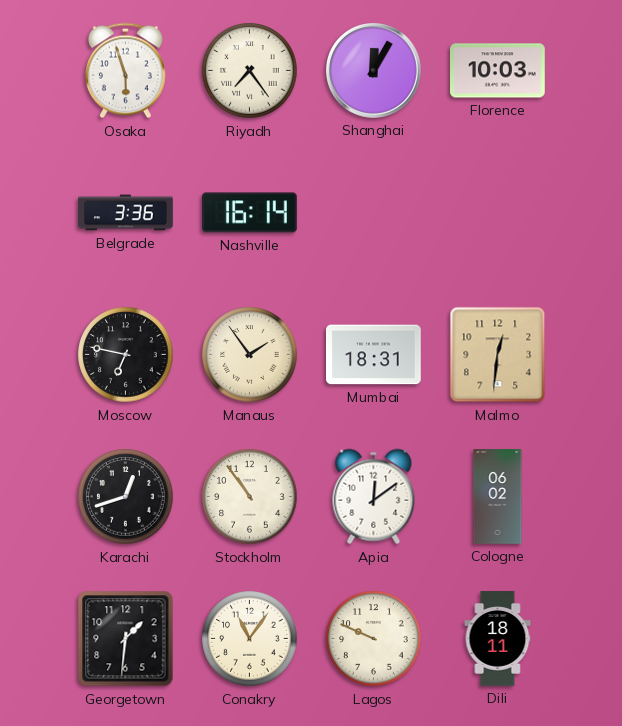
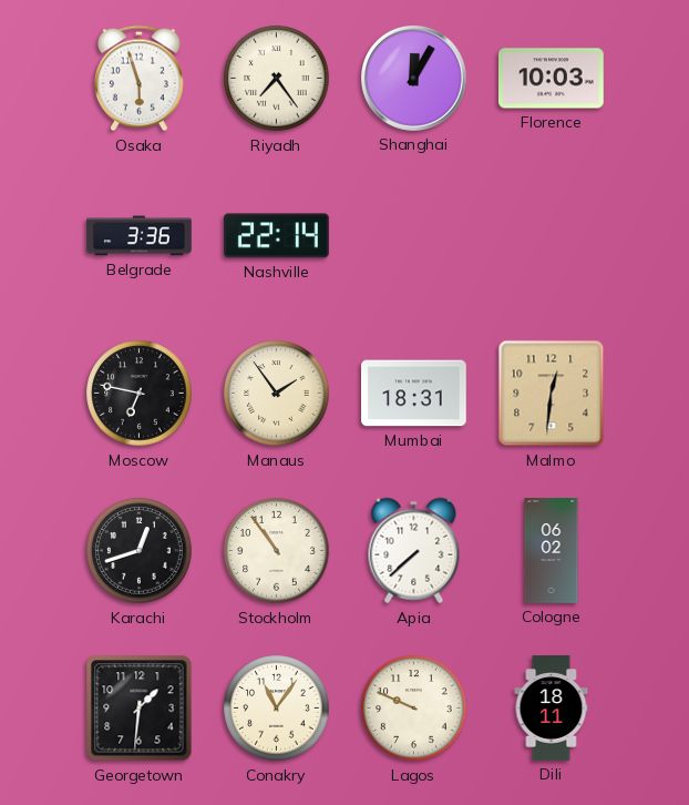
Nashville: 16:14 -> 22:14
Apia: 12:09 -> 7:38
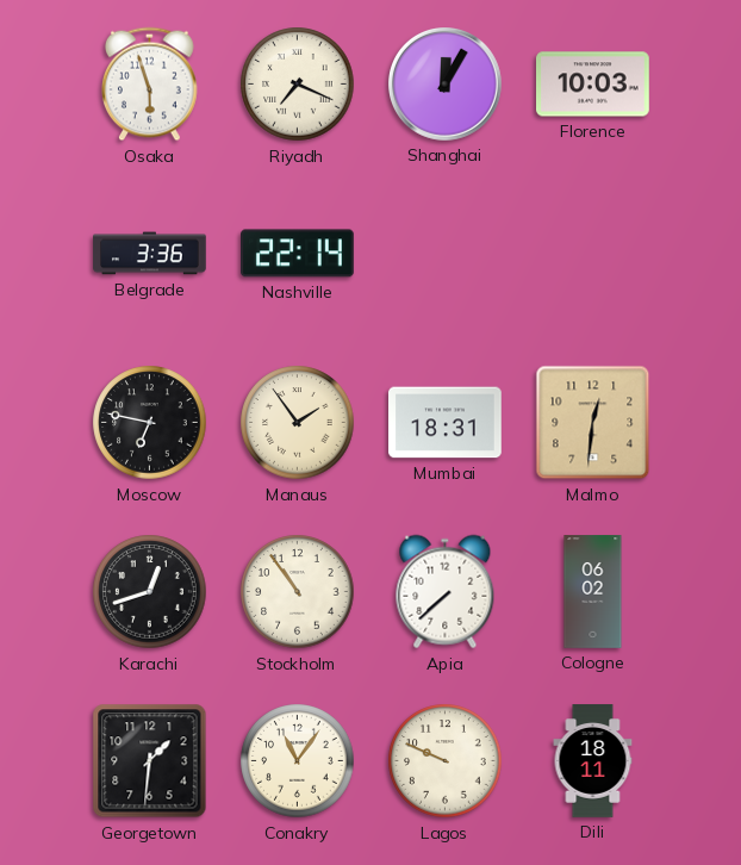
Riyadh: 7:24 -> 7:19
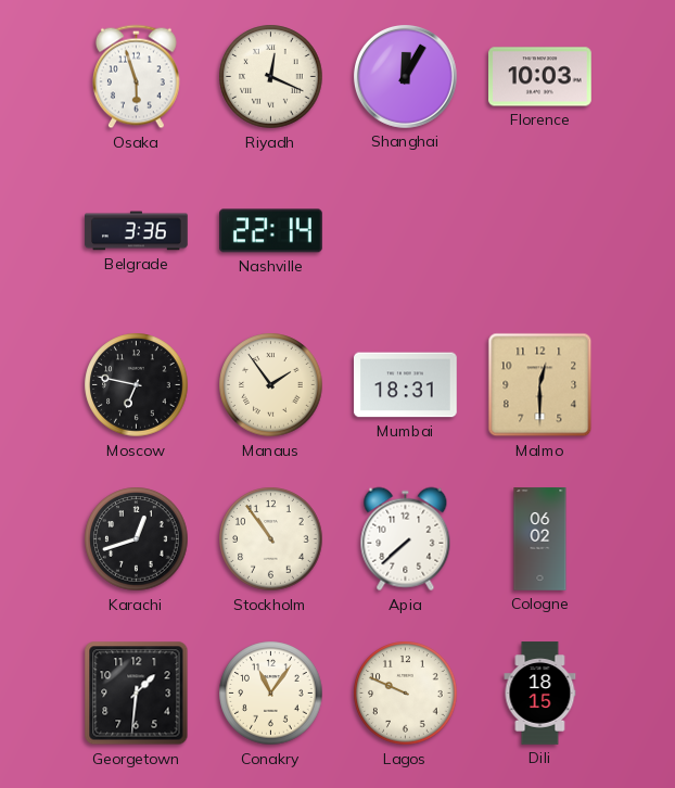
Riyadh: 7:19 -> 12:19
Malmo: 12:31 -> 12:30
Dili: 18:11 -> 18:15
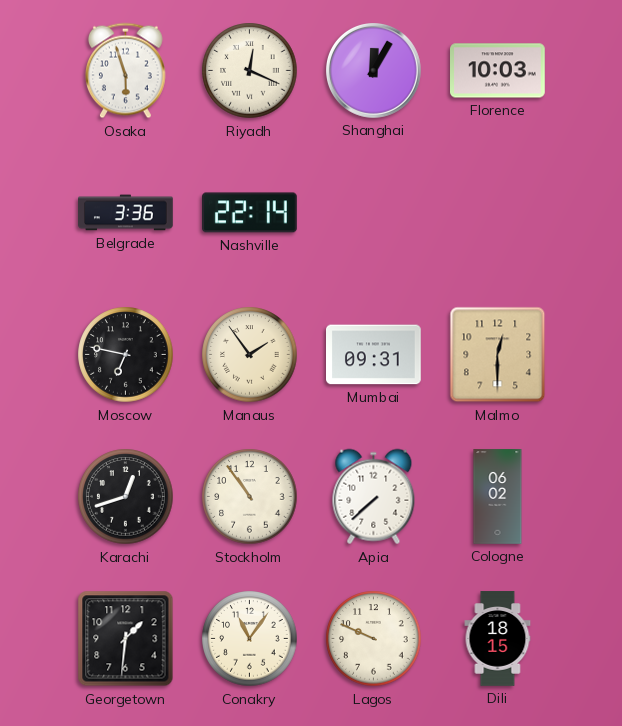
Mumbai: 18:31 -> 09:31
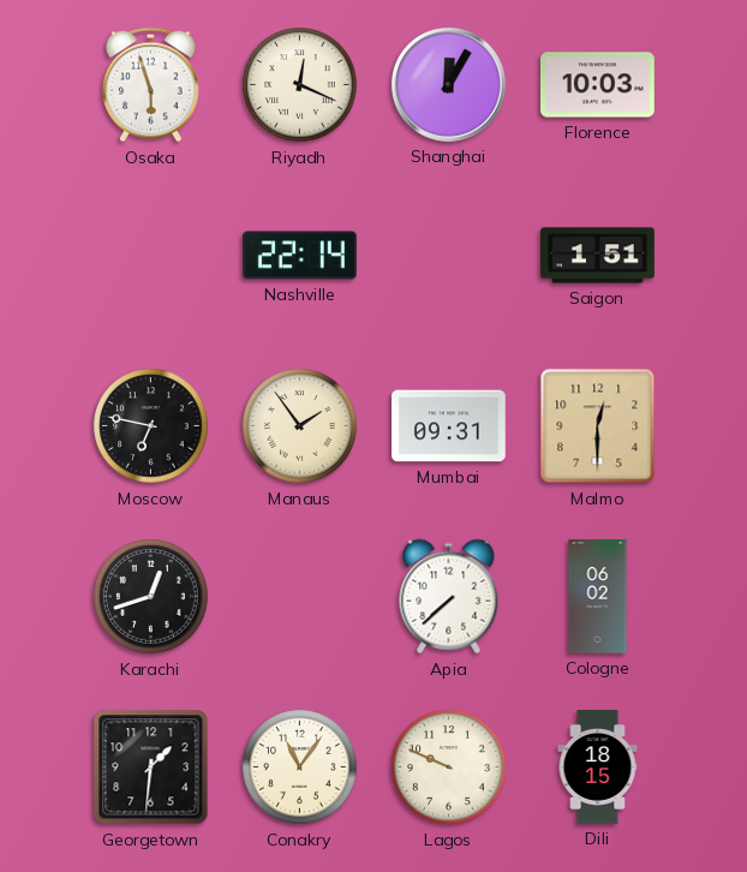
Belgrade: 3:36 -> none
Saigon: none -> 1:51
Stockholm: 10:54 -> none
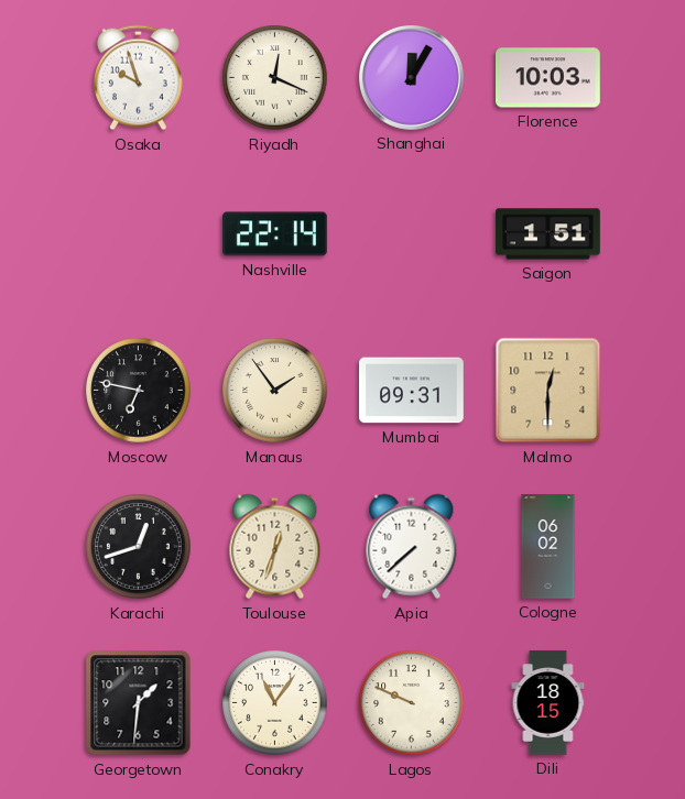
Osaka: 5:57 -> 9:57
Toulouse: none -> 12:33
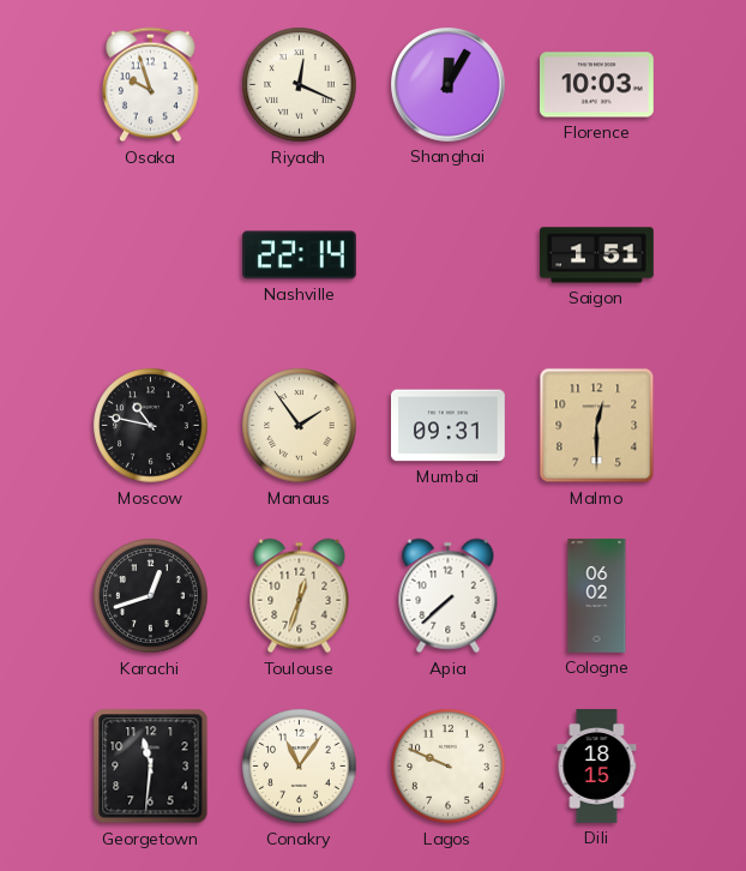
Moscow: 6:47 -> 10:47
Georgetown: 1:31 -> 11:31
